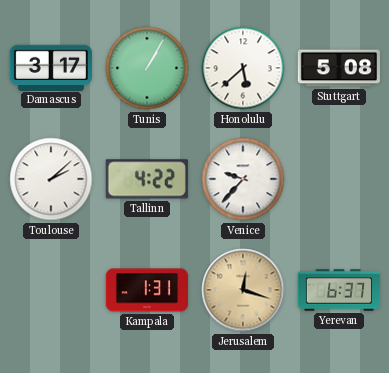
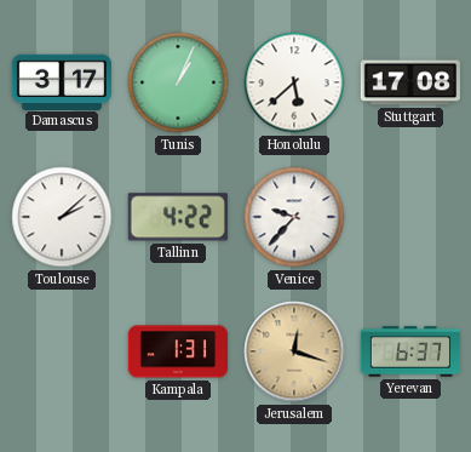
Tunis: 1:05 -> 1:04
Stuttgart: 5:08 -> 17:08
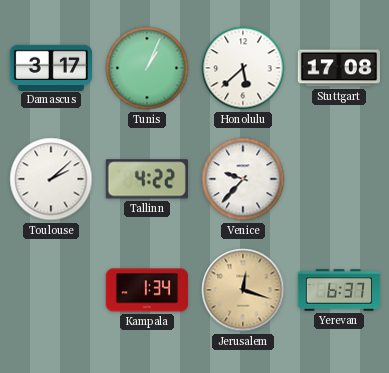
Kampala: 1:31 -> 1:34
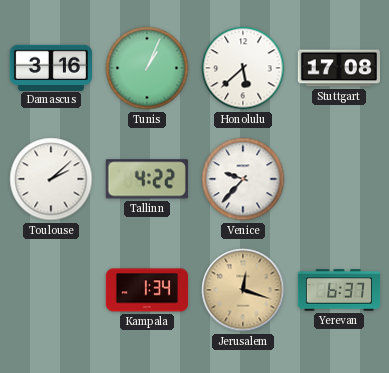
Damascus: 3:17 -> 3:16
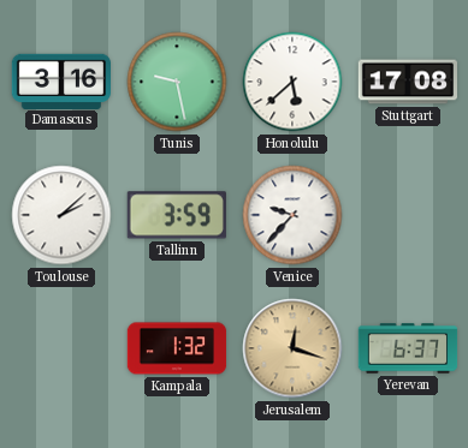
Tunis: 1:04 -> 9:28
Tallinn: 4:22 -> 3:59
Kampala: 1:34 -> 1:32
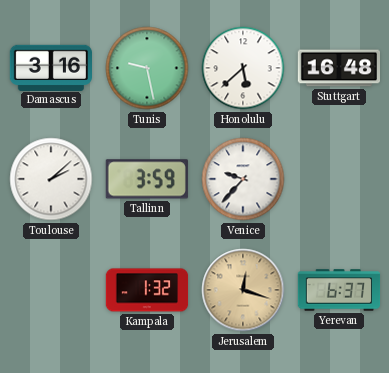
Stuttgart: 17:08 -> 16:48
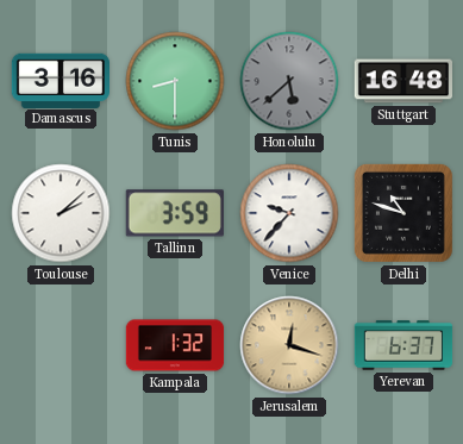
Tunis: 9:28 -> 8:30
Honolulu dial: white -> grey
Delhi: none -> 10:48
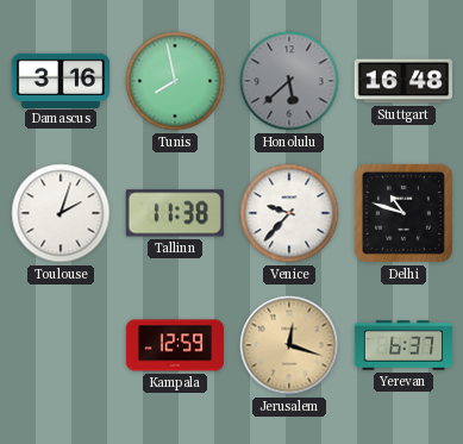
Tunis: 8:30 -> 7:58
Toulouse: 2:08 -> 2:03
Tallinn: 3:59 -> 11:38
Kampala: 1:32 -> 12:59
